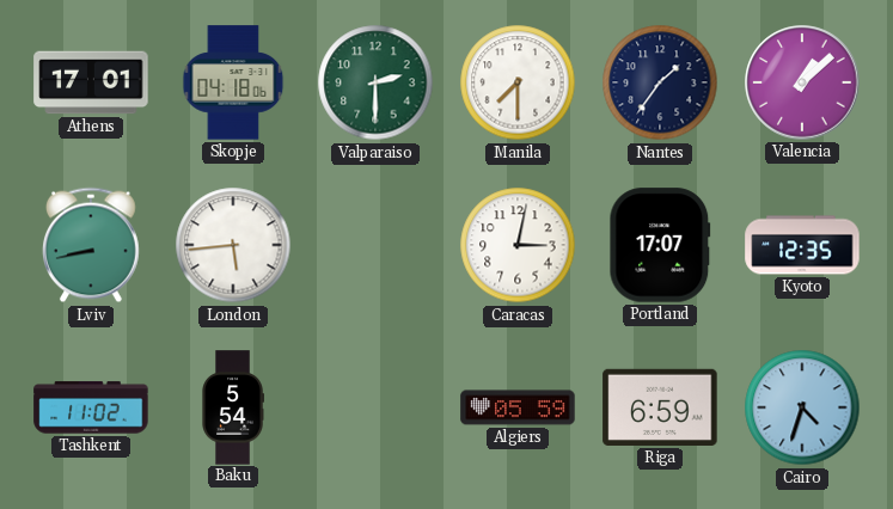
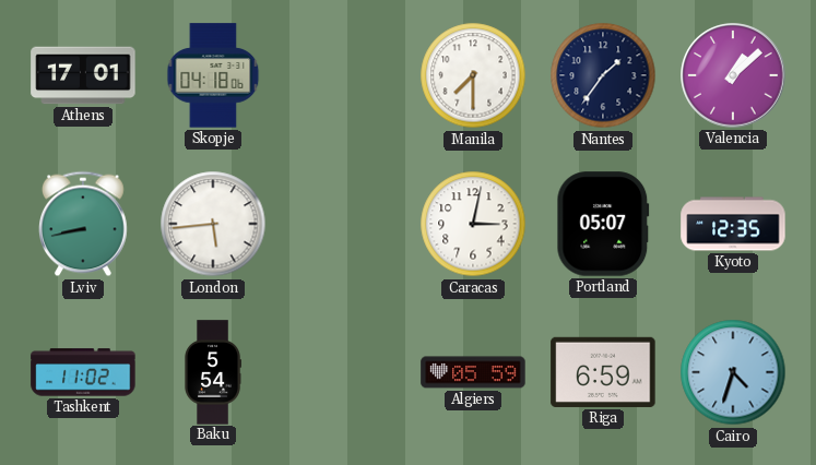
Valparaiso: 2:30 -> none
Portland: 17:07 -> 05:07
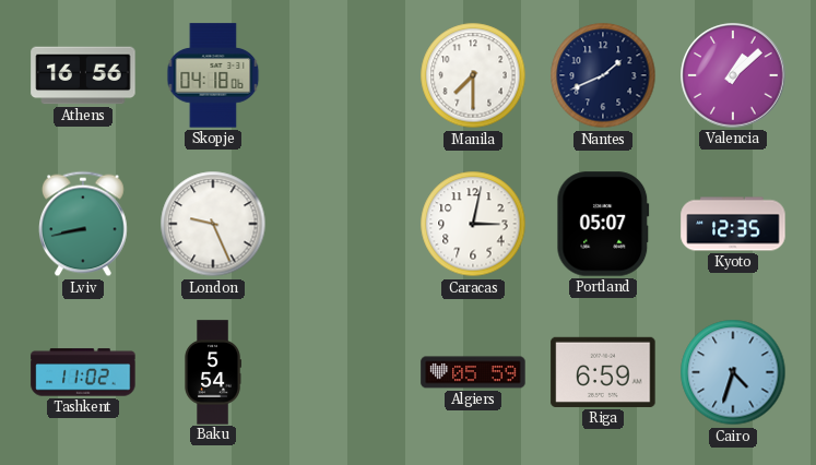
Athens: 17:01 -> 16:56
Nantes: 1:36 -> 1:41
London: 5:44 -> 9:26
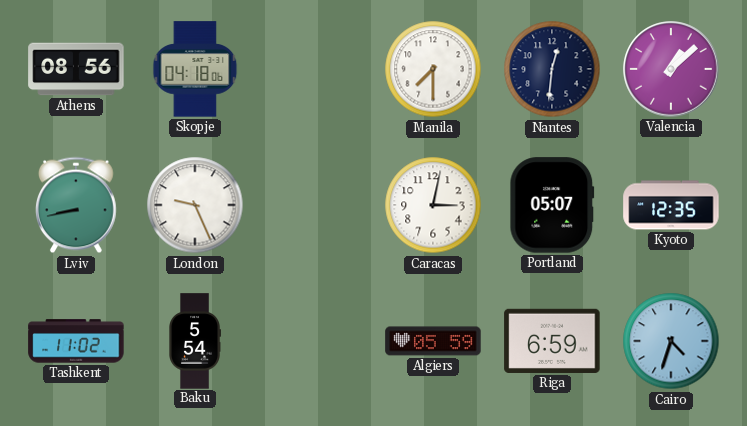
Athens: 16:56 -> 08:56
Nantes: 1:41 -> 12:31
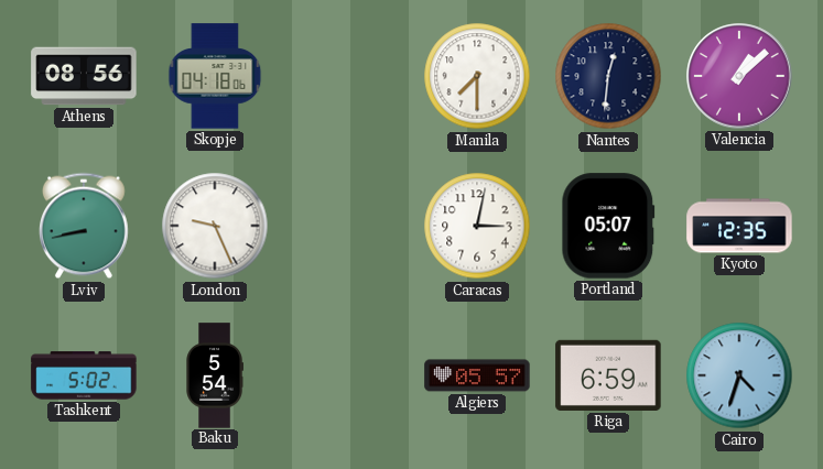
Tashkent: 11:02 -> 5:02
Algiers: 05:59 -> 05:57
